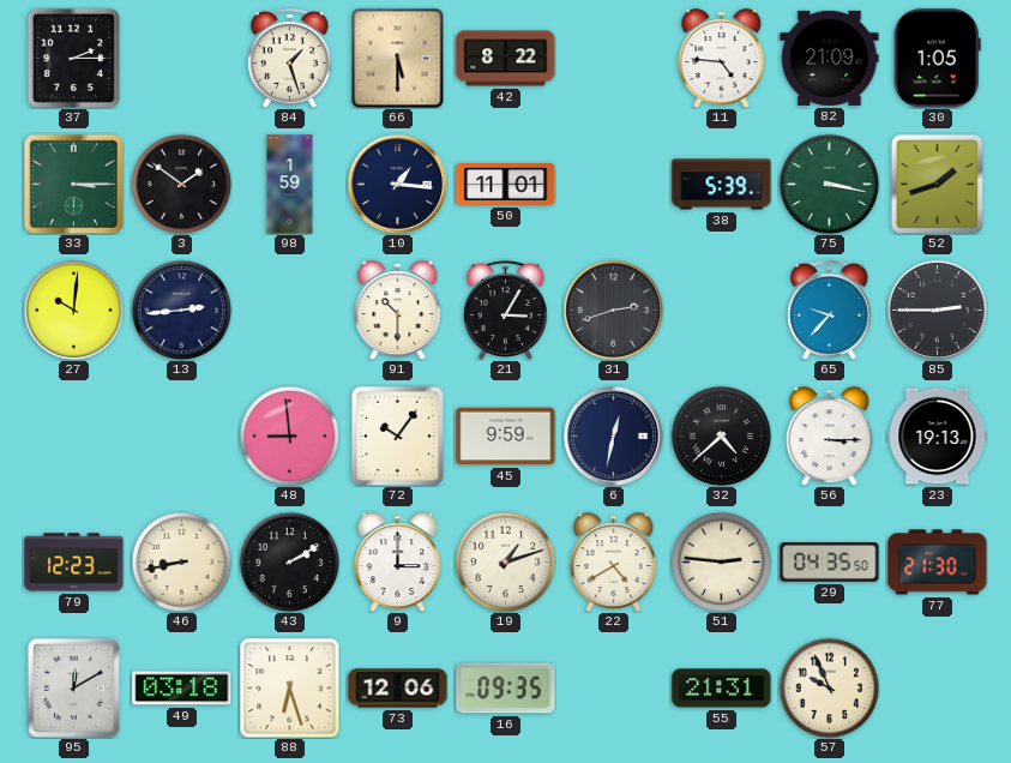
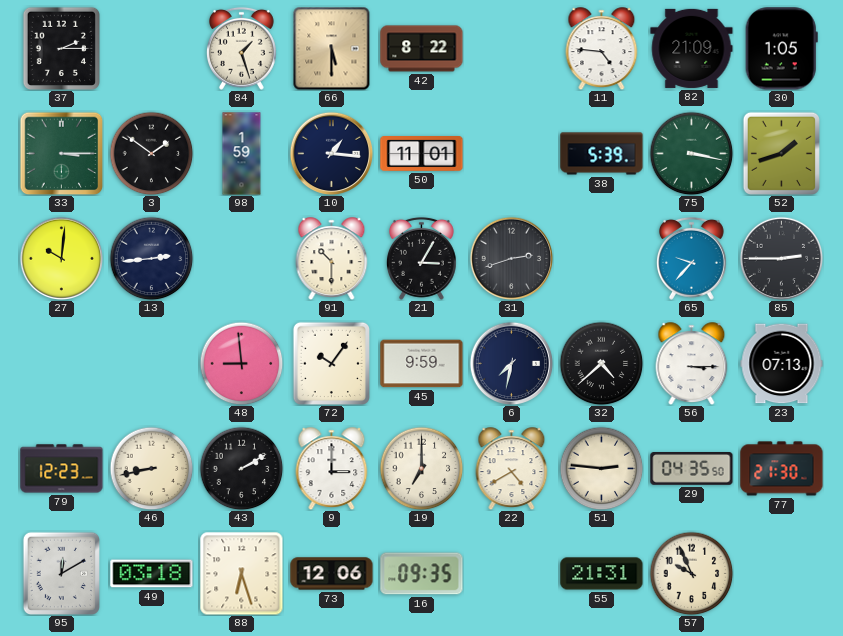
6: 12:32 -> 7:32
23: 19:13 -> 07:13
19: 1:12 -> 7:00
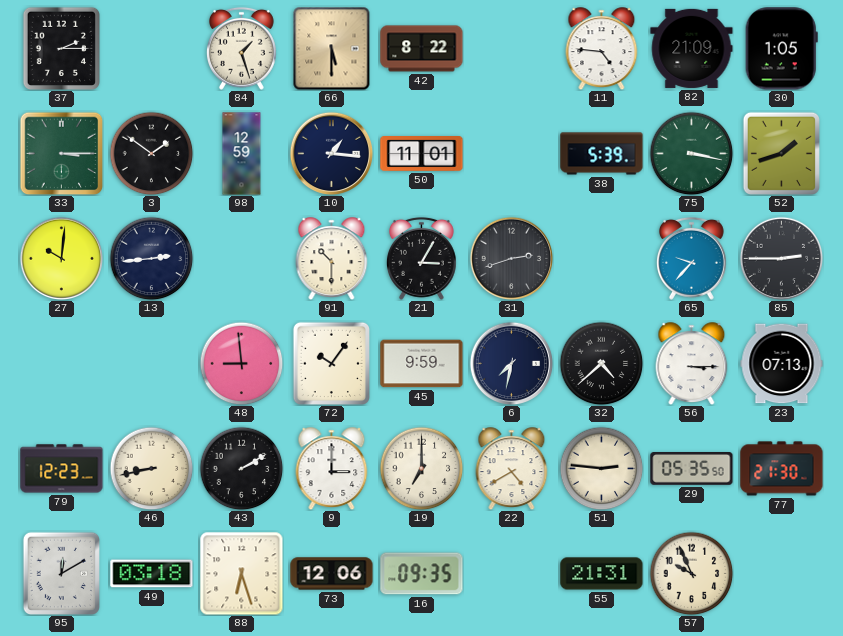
98: 1:59 -> 12:59
29: 04:35 -> 05:35
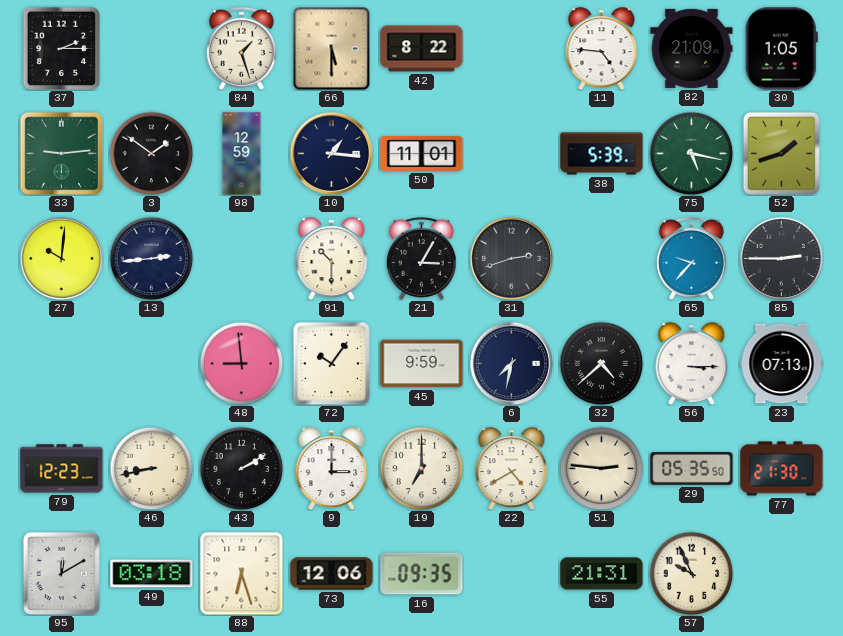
33: 3:15 -> 9:14
75: 3:17 -> 5:17
